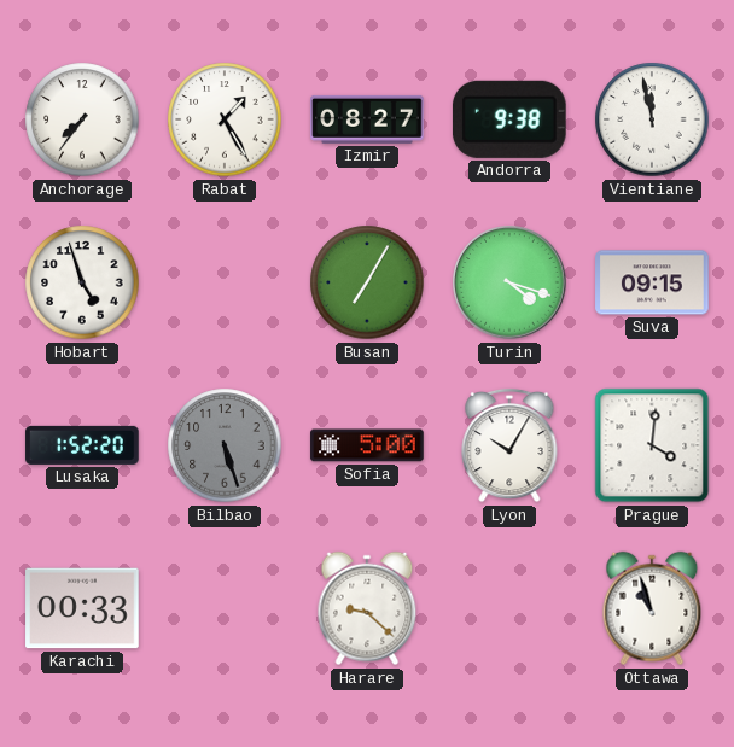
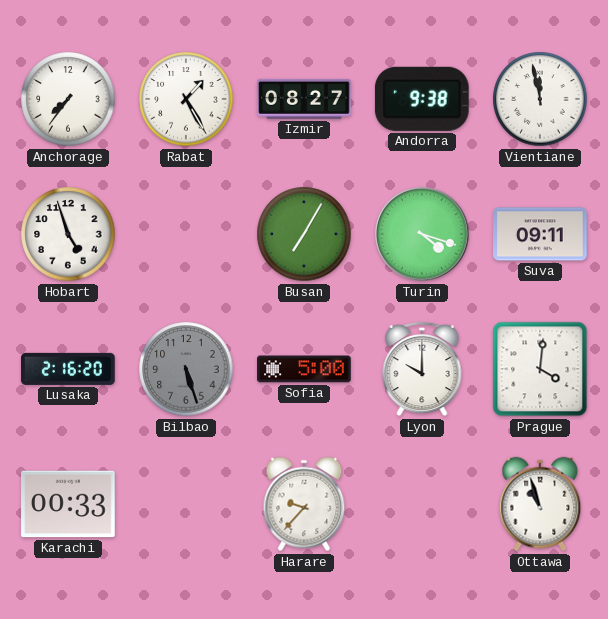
Suva: 09:15 -> 09:11
Lusaka: 1:52 -> 2:16
Lyon: 10:05 -> 10:00
Harare: 9:22 -> 9:37
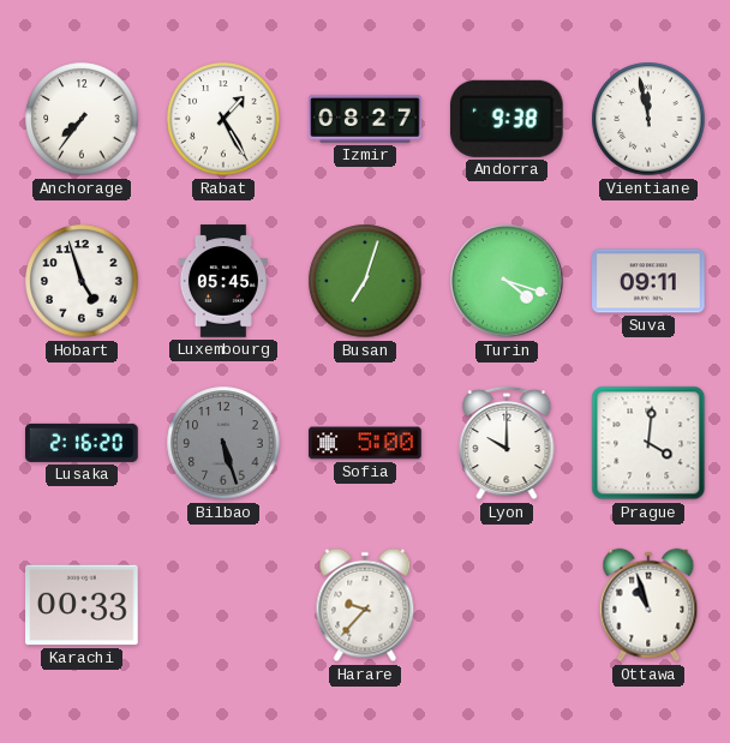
Luxembourg: none -> 05:45
Busan: 7:05 -> 7:03
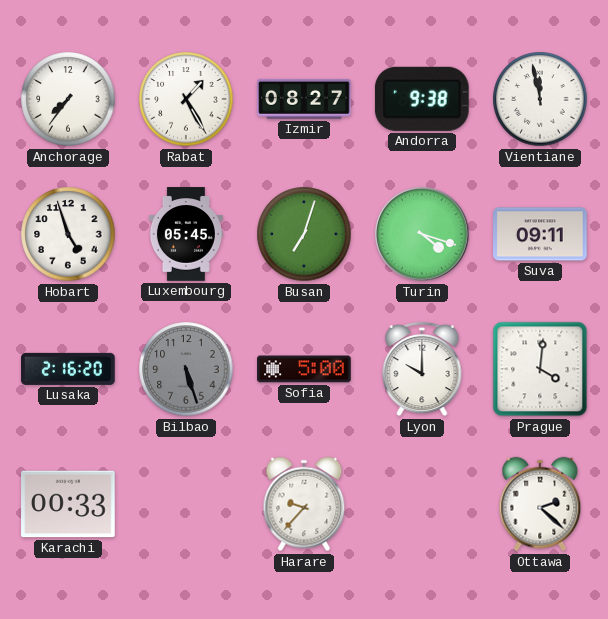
Ottawa: 10:57 -> 2:22
